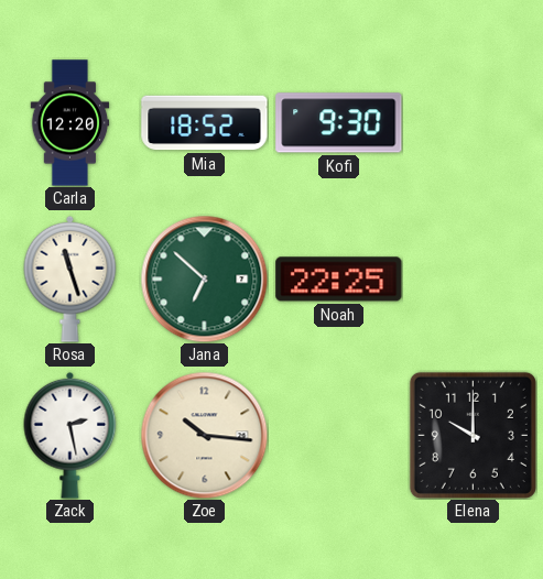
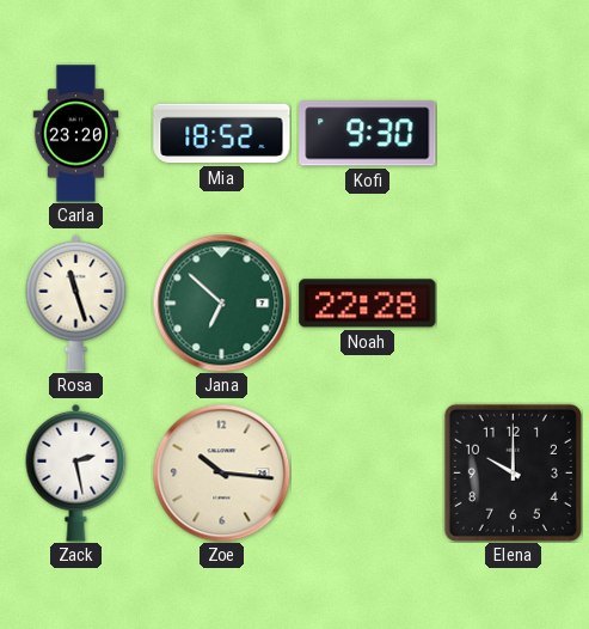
Carla: 12:20 -> 23:20
Noah: 22:25 -> 22:28
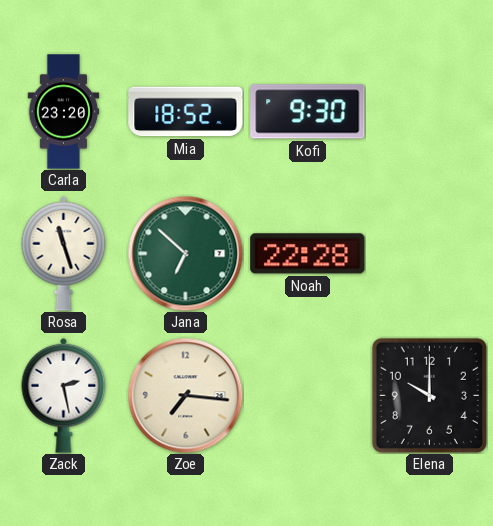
Zoe: 10:16 -> 7:16
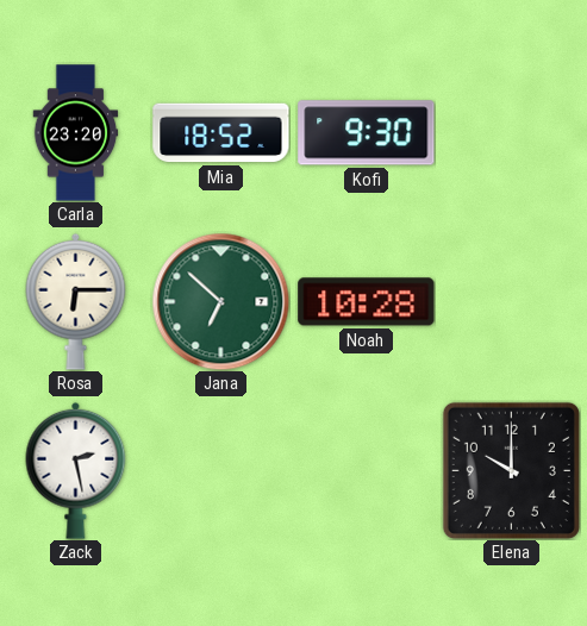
Rosa: 11:27 -> 6:15
Noah: 22:28 -> 10:28
Zoe: 7:16 -> none
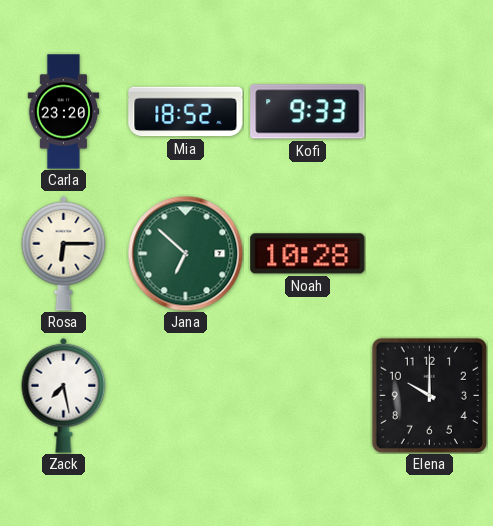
Kofi: 9:30 -> 9:33
Zack: 2:28 -> 7:28
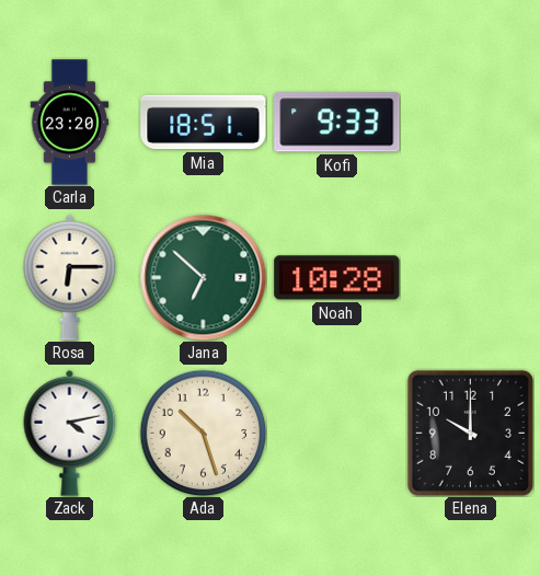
Mia: 18:52 -> 18:51
Zack: 7:28 -> 4:13
Ada: none -> 10:27
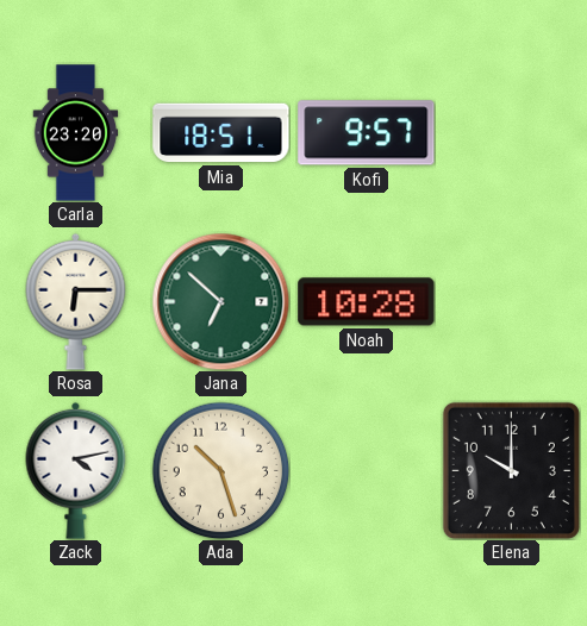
Kofi: 9:33 -> 9:57
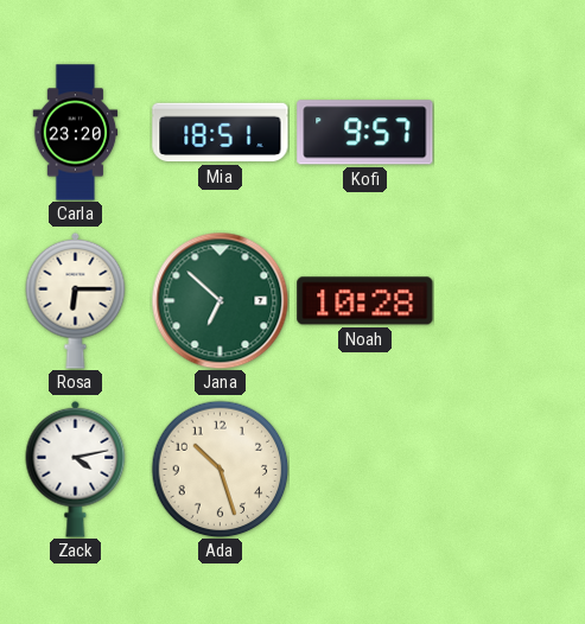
Elena: 10:00 -> none
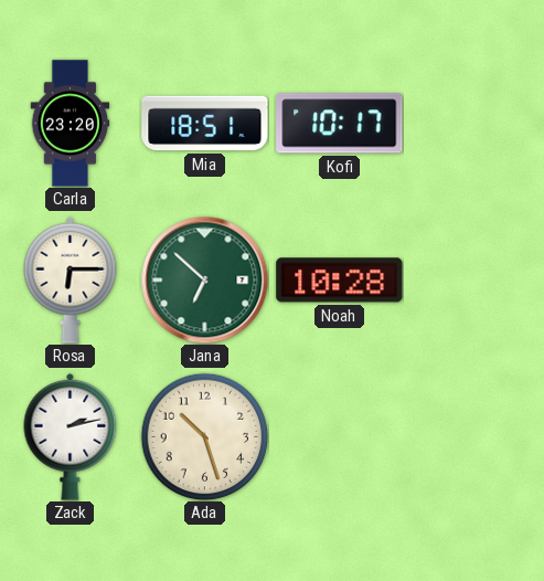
Kofi: 9:57 -> 10:17
Zack: 4:13 -> 2:13
